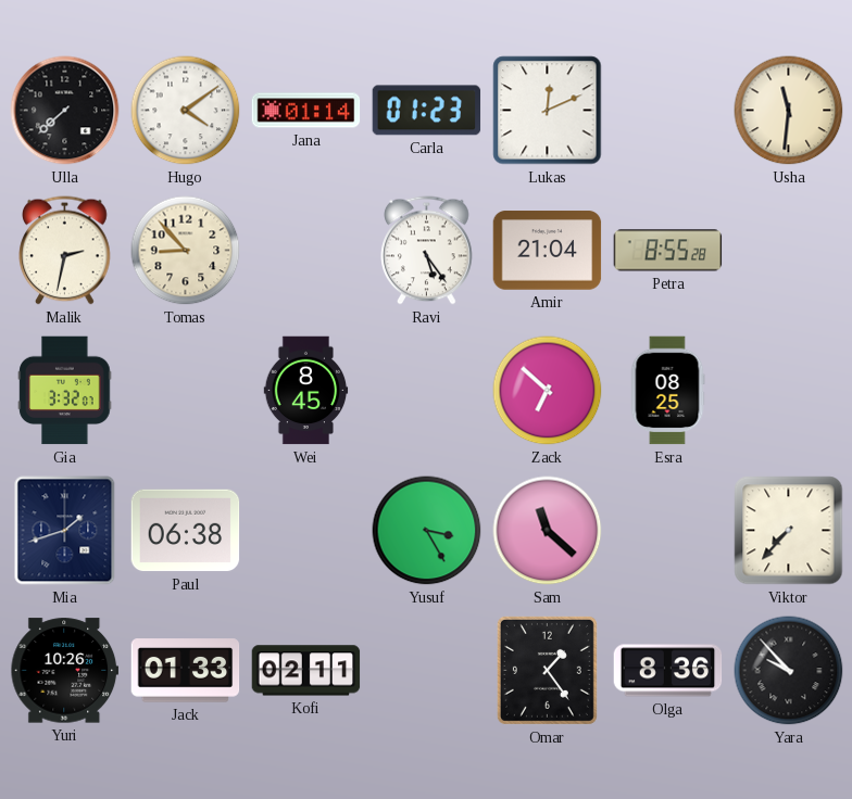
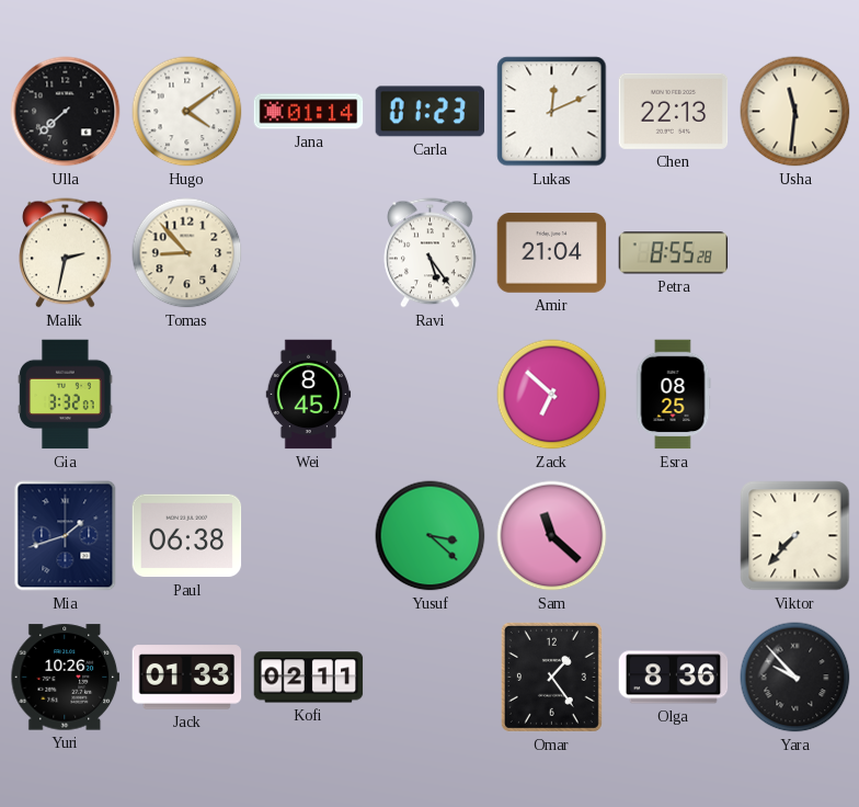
Chen: none -> 22:13
Yusuf: 3:25 -> 3:22
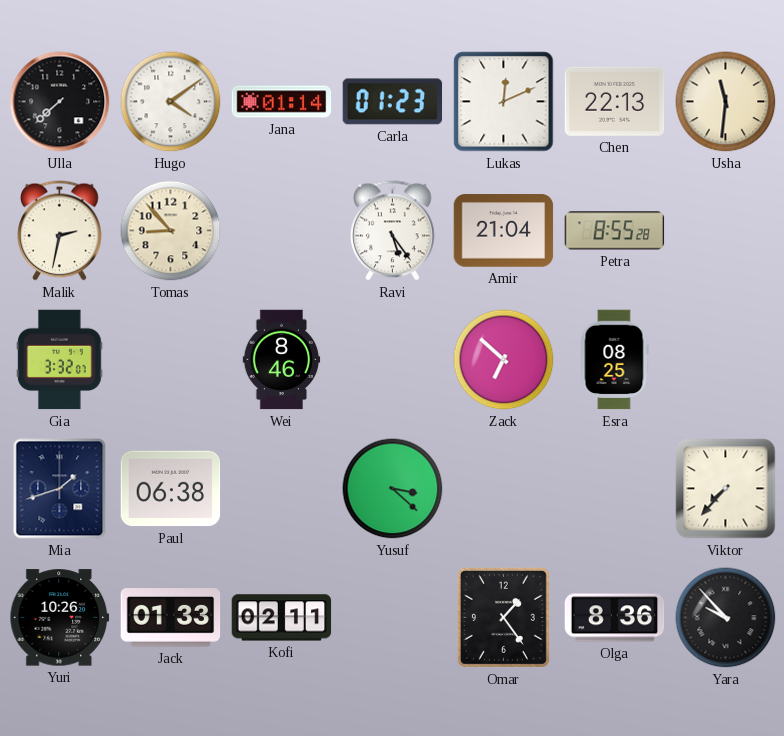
Wei: 8:45 -> 8:46
Sam: 11:22 -> none
